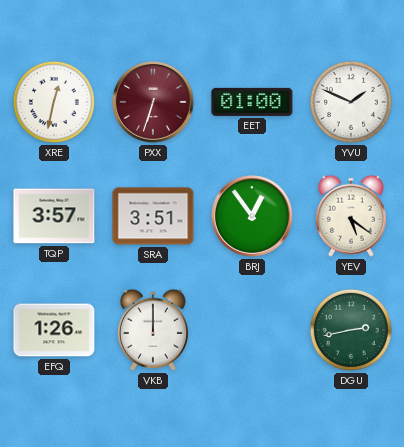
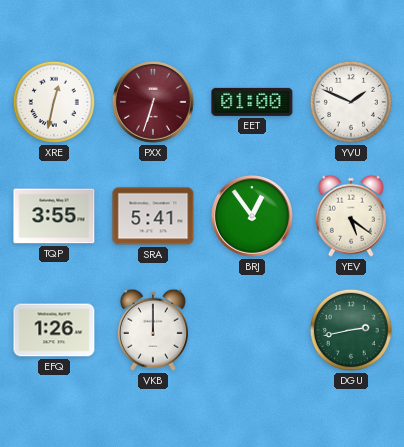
TQP: 3:57 -> 3:55
SRA: 3:51 -> 5:41
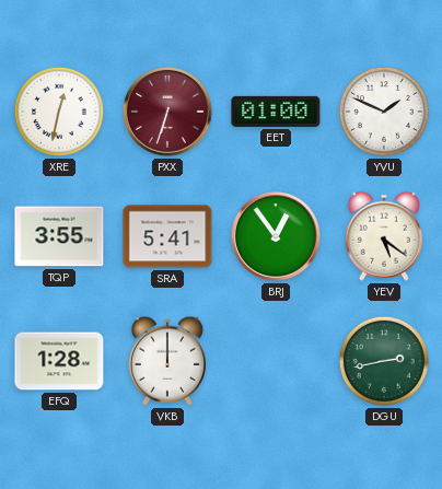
EFQ: 1:26 -> 1:28
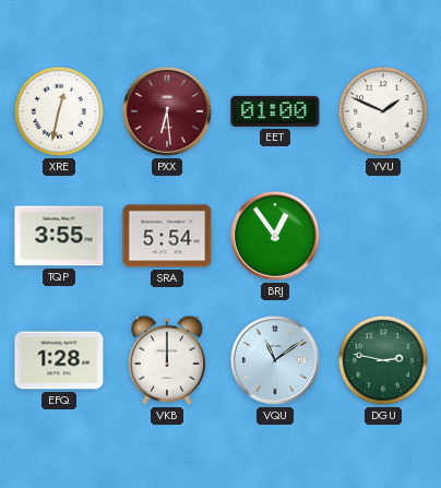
PXX: 6:33 -> 6:29
SRA: 5:41 -> 5:54
YEV: 5:21 -> none
VQU: none -> 11:09
DGU: 2:43 -> 2:47
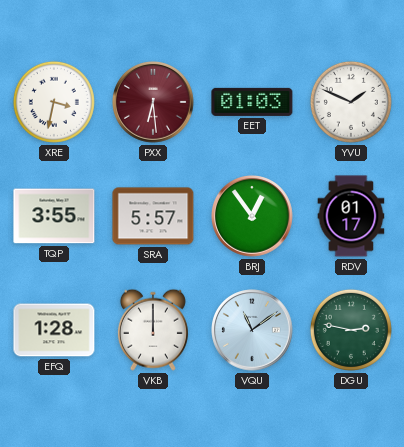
XRE: 12:32 -> 3:32
EET: 01:00 -> 01:03
SRA: 5:54 -> 5:57
RDV: none -> 01:17
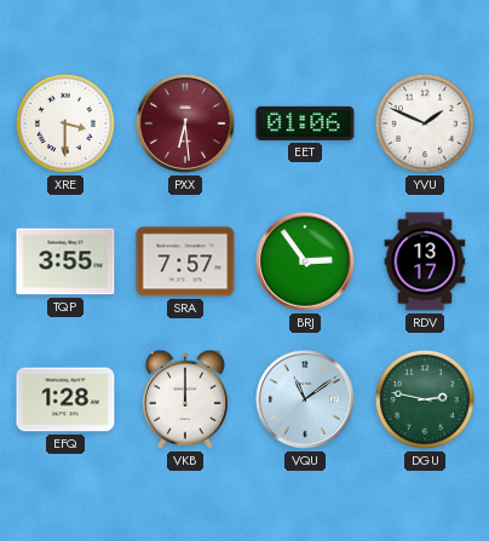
XRE: 3:32 -> 3:30
EET: 01:03 -> 01:06
SRA: 5:57 -> 7:57
BRJ: 12:54 -> 2:54
RDV: 01:17 -> 13:17
